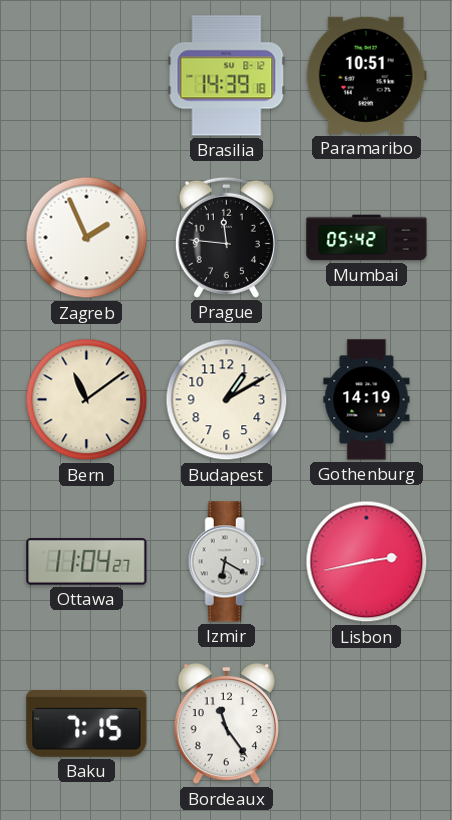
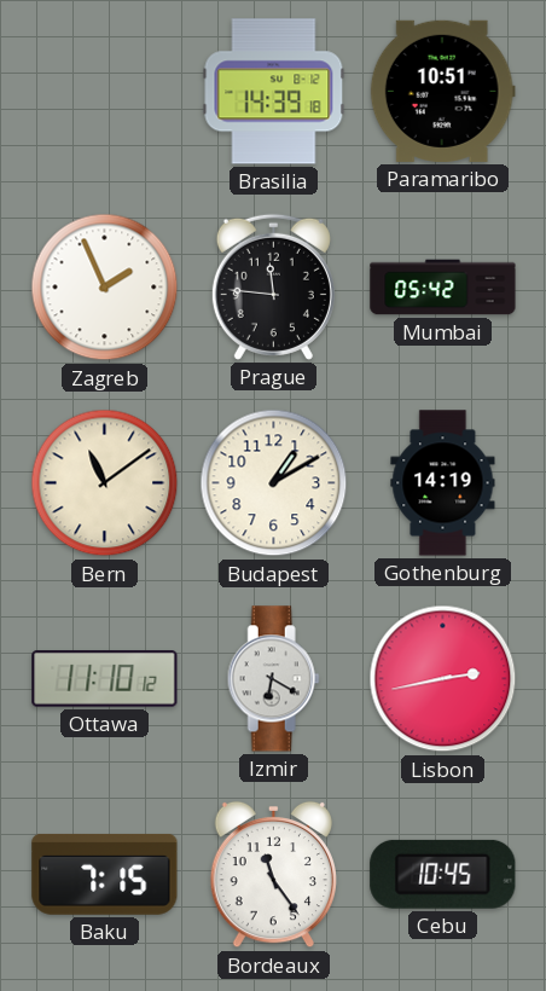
Ottawa: 11:04 -> 11:10
Cebu: none -> 10:45
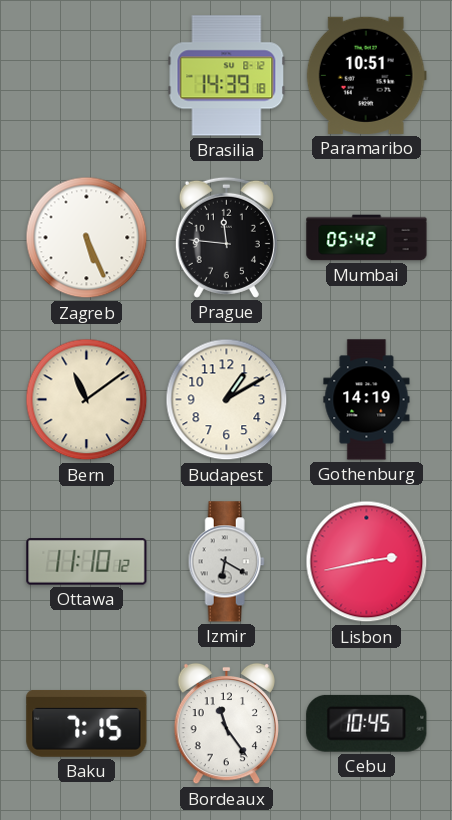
Zagreb: 1:56 -> 5:26
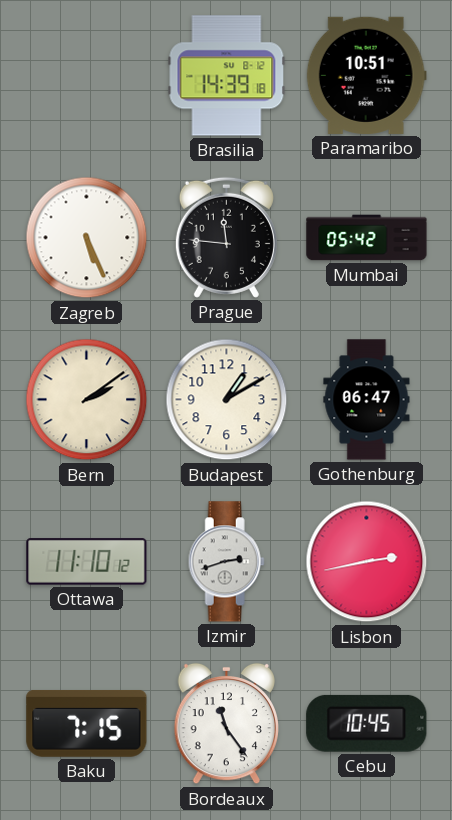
Bern: 11:09 -> 2:09
Gothenburg: 14:19 -> 06:47
Izmir: 6:20 -> 2:42
